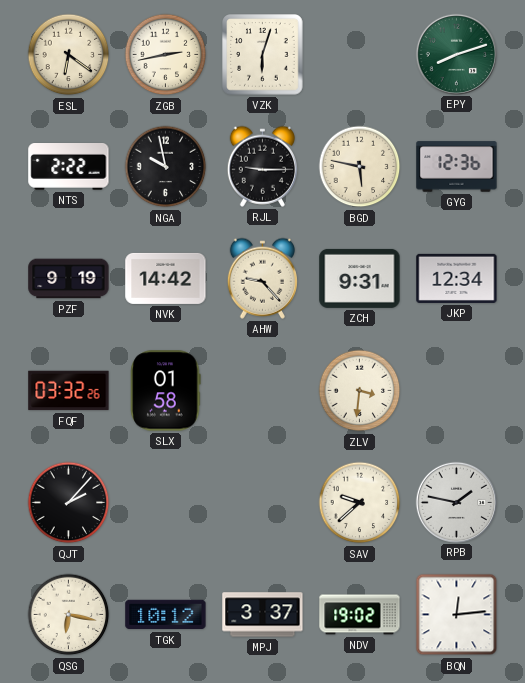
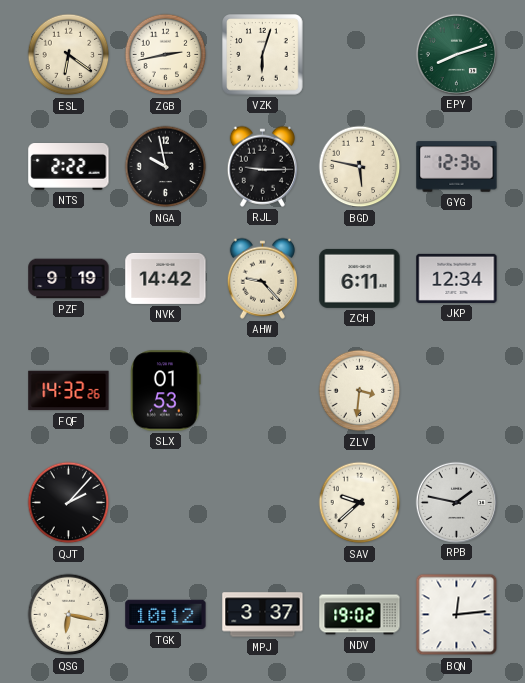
ZCH: 9:31 -> 6:11
FQF: 03:32 -> 14:32
SLX: 01:58 -> 01:53
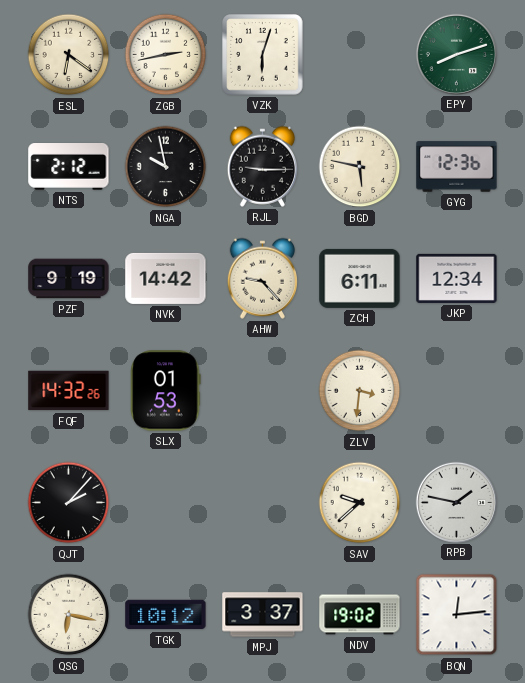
NTS: 2:22 -> 2:12
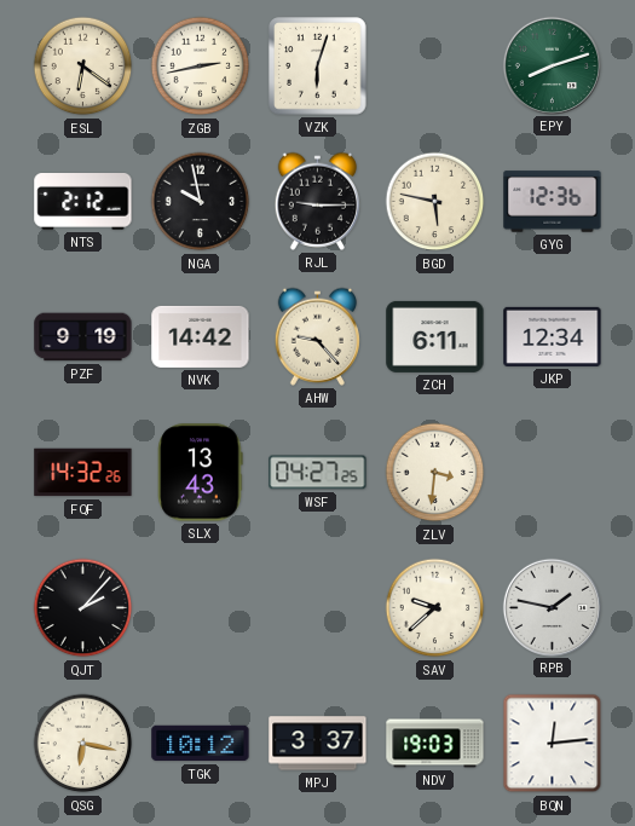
SLX: 01:53 -> 13:43
WSF: none -> 04:27
NDV: 19:02 -> 19:03
